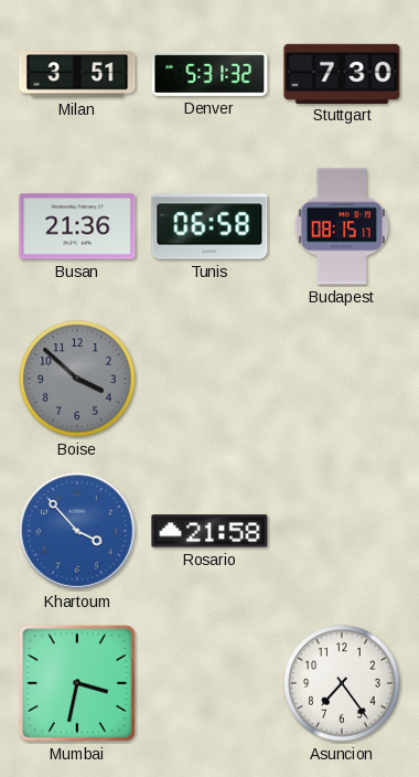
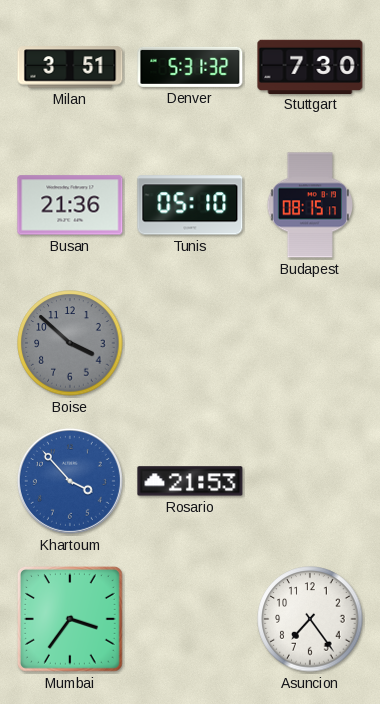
Tunis: 06:58 -> 05:10
Rosario: 21:58 -> 21:53
Mumbai: 3:32 -> 3:36
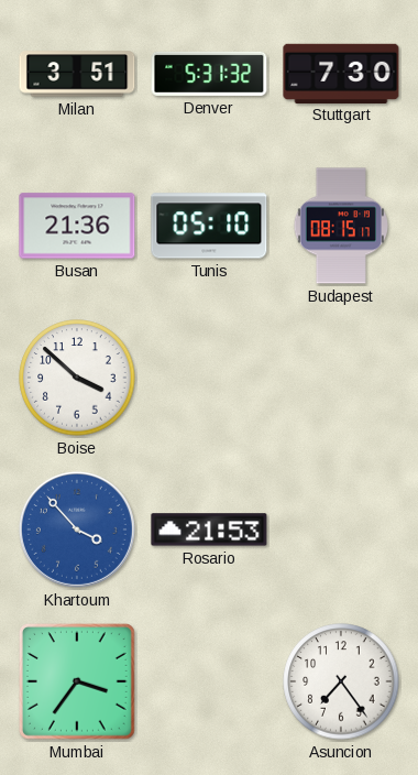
Boise dial: grey -> white
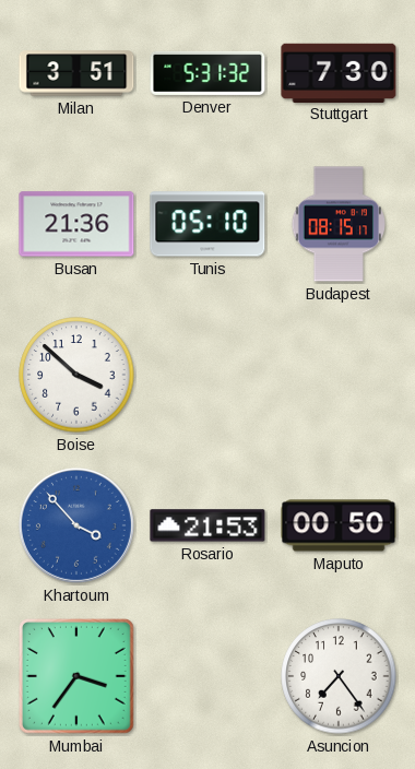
Maputo: none -> 00:50
